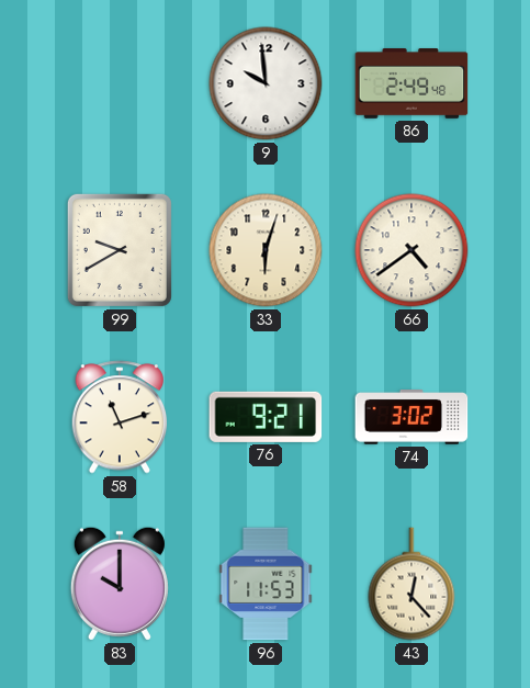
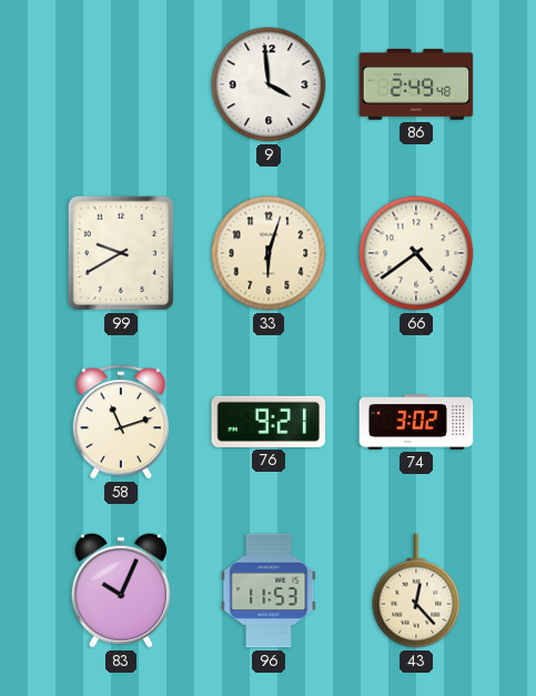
9: 9:59 -> 3:59
83: 10:00 -> 10:04
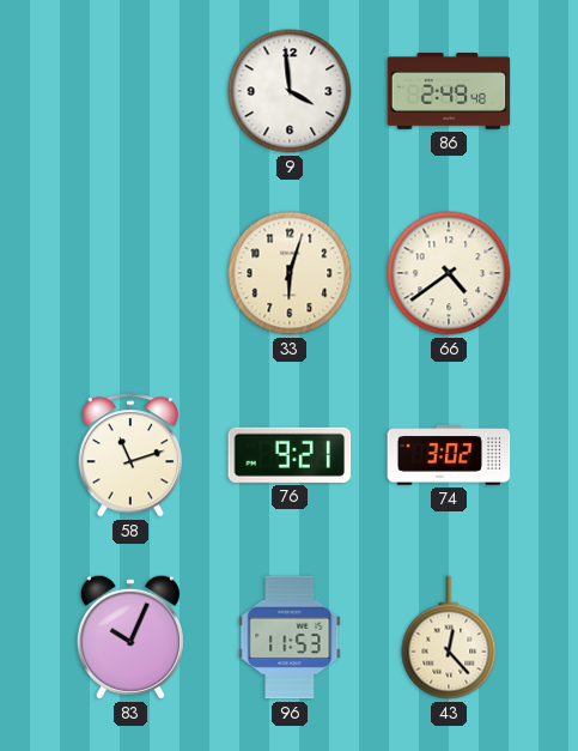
99: 9:40 -> none
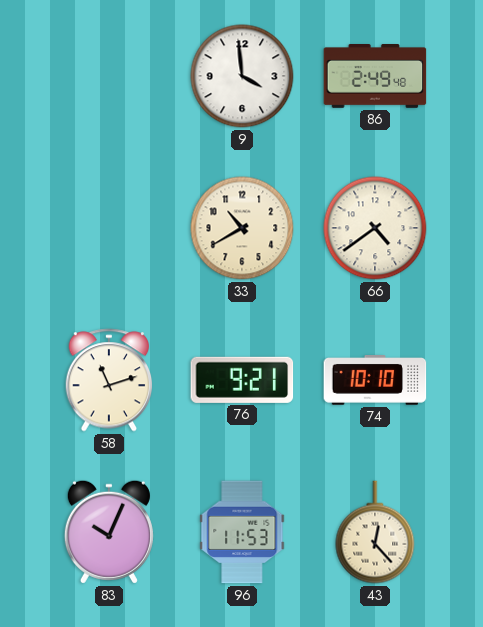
33: 6:03 -> 10:40
74: 3:02 -> 10:10
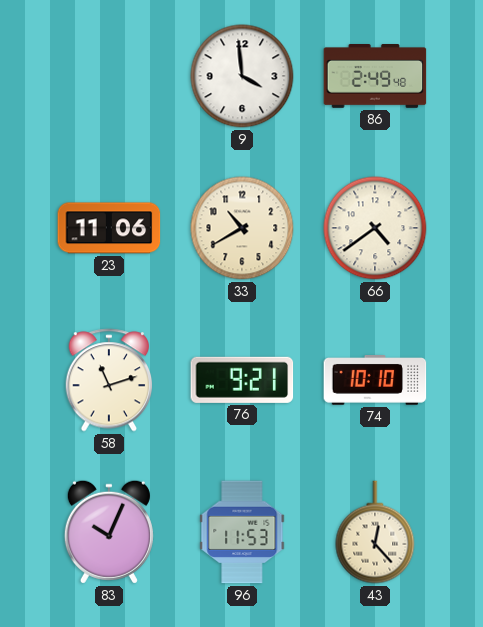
23: none -> 11:06
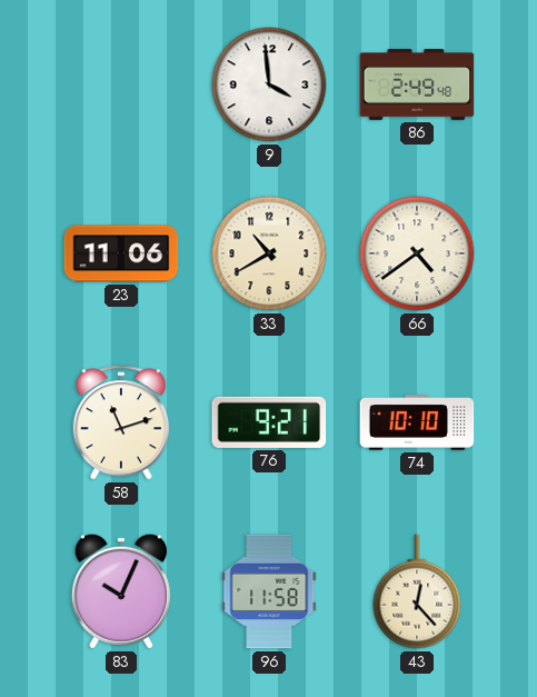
96: 11:53 -> 11:58
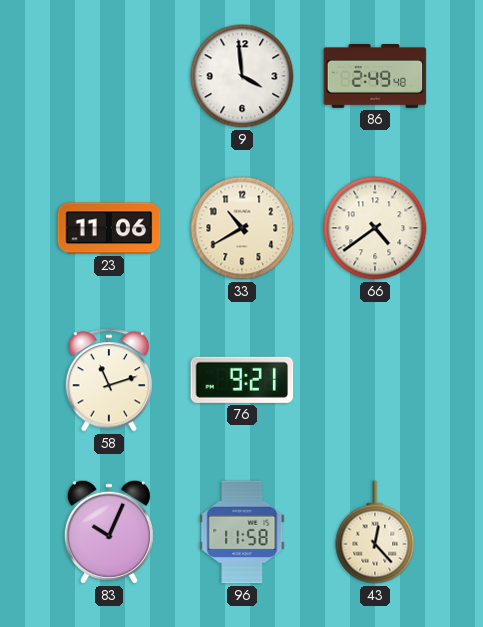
74: 10:10 -> none
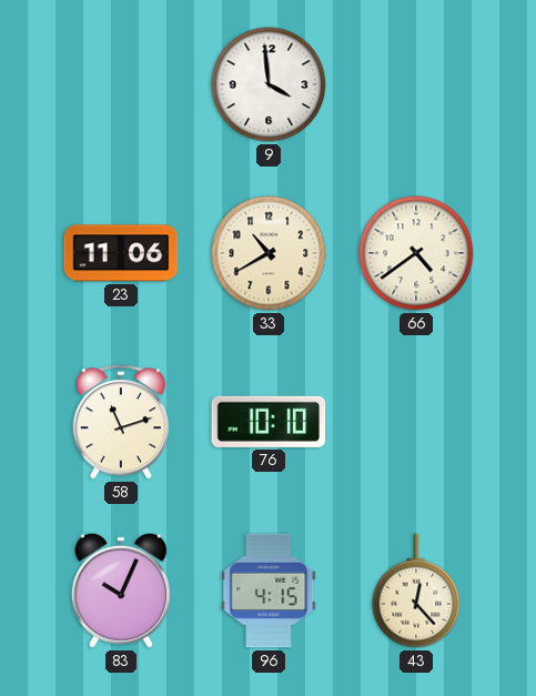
86: 2:49 -> none
76: 9:21 -> 10:10
96: 11:58 -> 4:15
